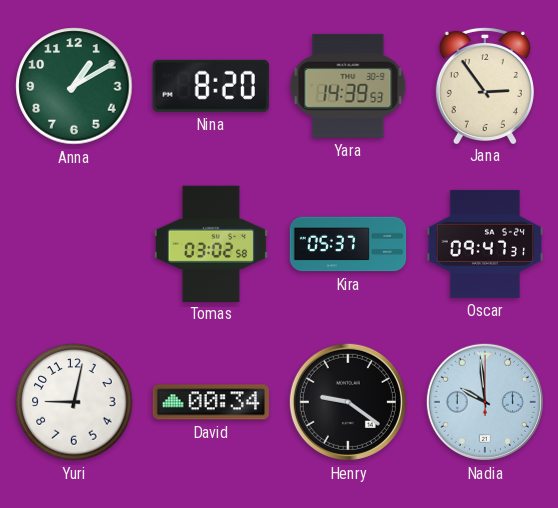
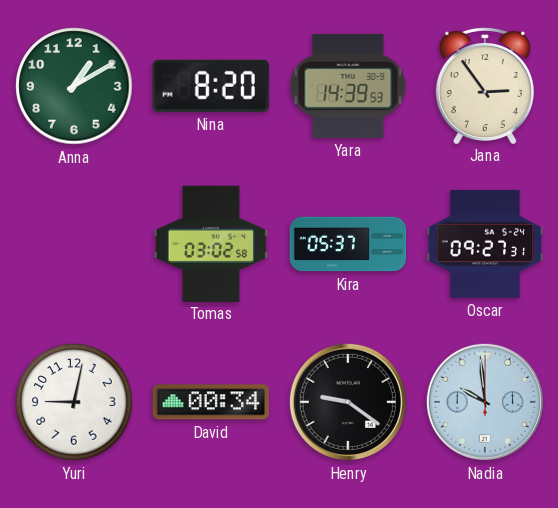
Oscar: 09:47 -> 09:27
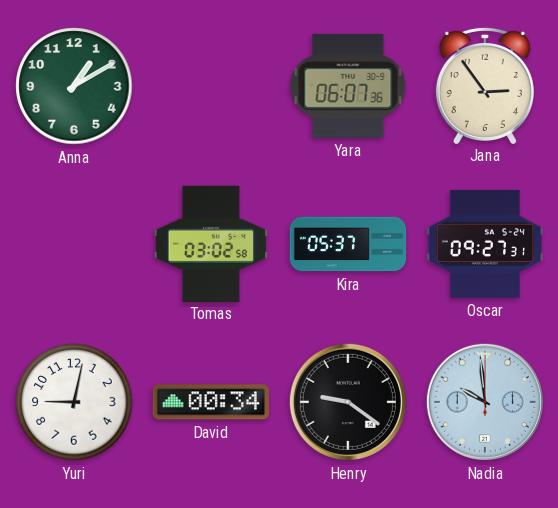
Nina: 8:20 -> none
Yara: 14:39 -> 06:07
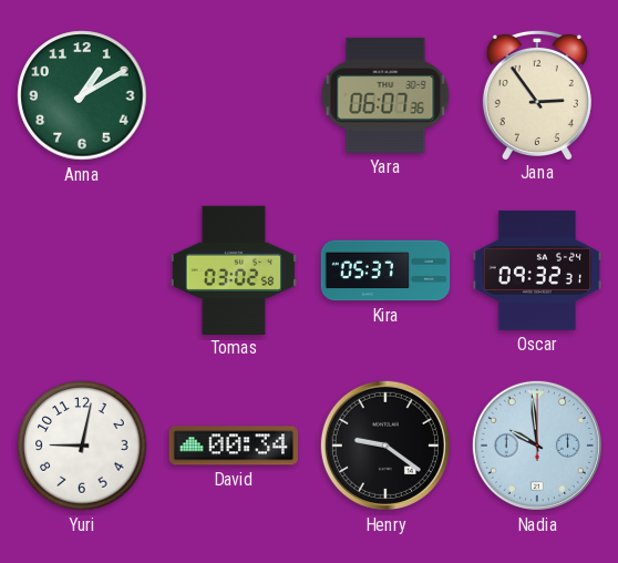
Oscar: 09:27 -> 09:32
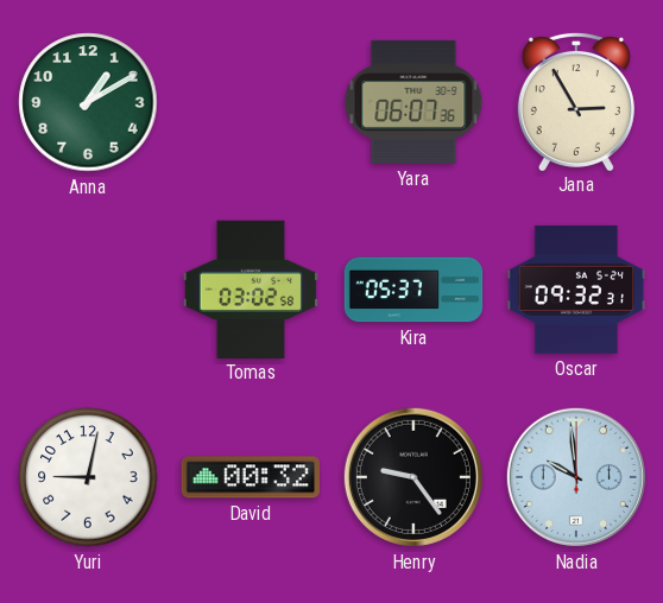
Jana: 2:54 -> 2:55
David: 00:34 -> 00:32
Henry: 9:21 -> 9:24
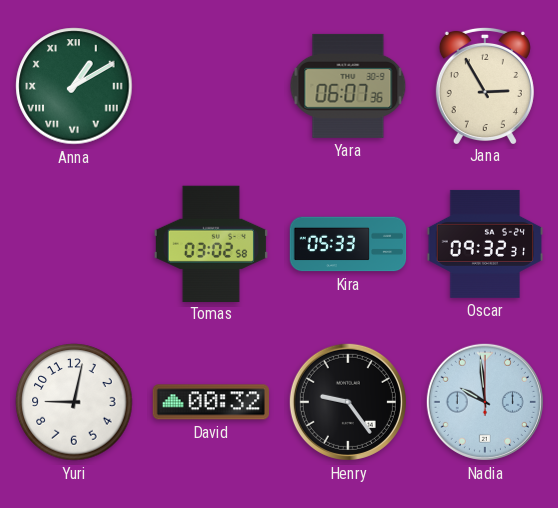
Anna numerals: Arabic -> Roman
Kira: 05:37 -> 05:33
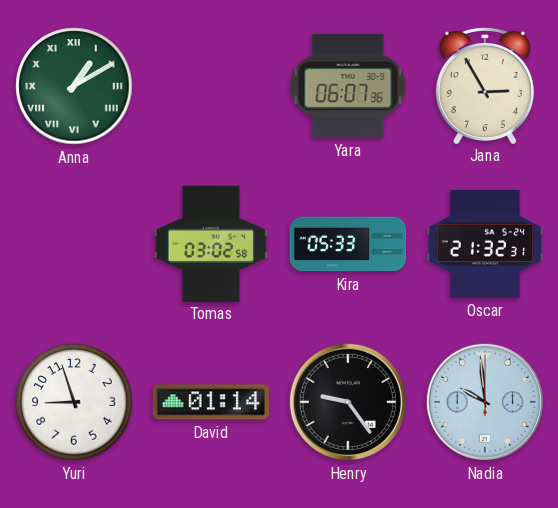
Oscar: 09:32 -> 21:32
Yuri: 9:02 -> 8:57
David: 00:32 -> 01:14
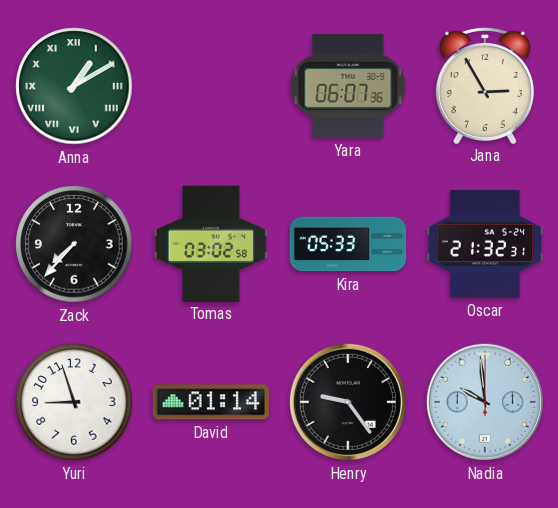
Zack: none -> 7:37
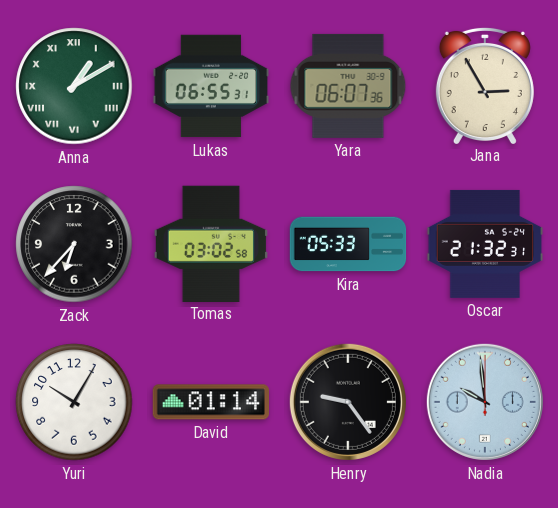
Lukas: none -> 06:55
Zack: 7:37 -> 6:37
Yuri: 8:57 -> 10:05
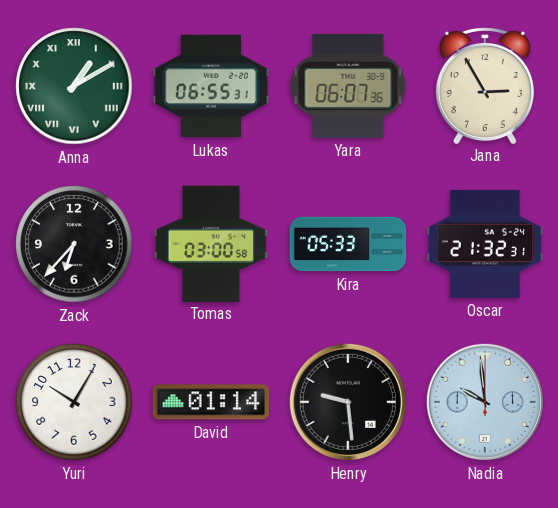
Tomas: 03:02 -> 03:00
Henry: 9:24 -> 9:29
